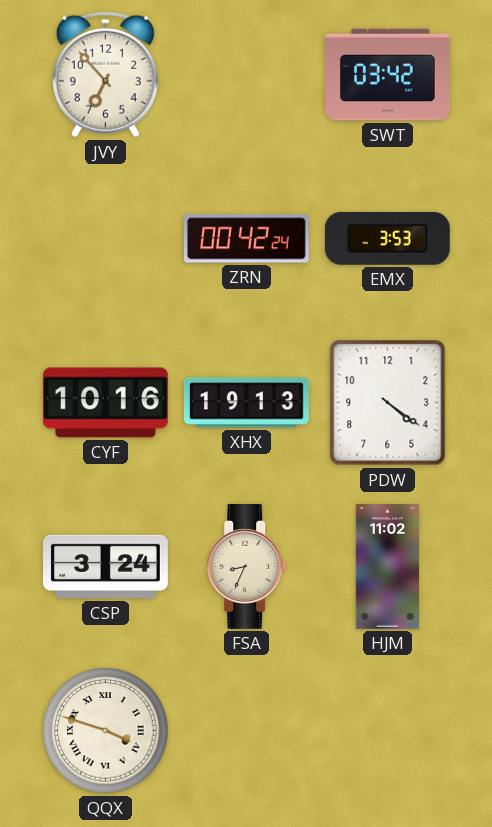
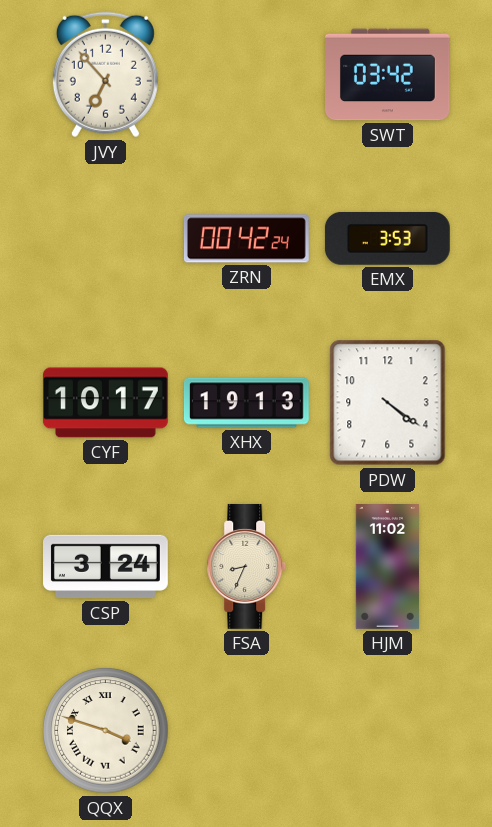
CYF: 10:16 -> 10:17
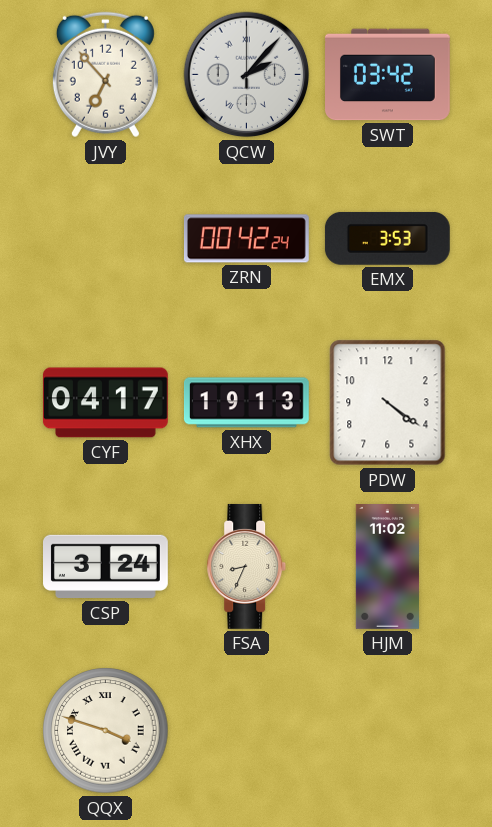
QCW: none -> 2:07
CYF: 10:17 -> 04:17
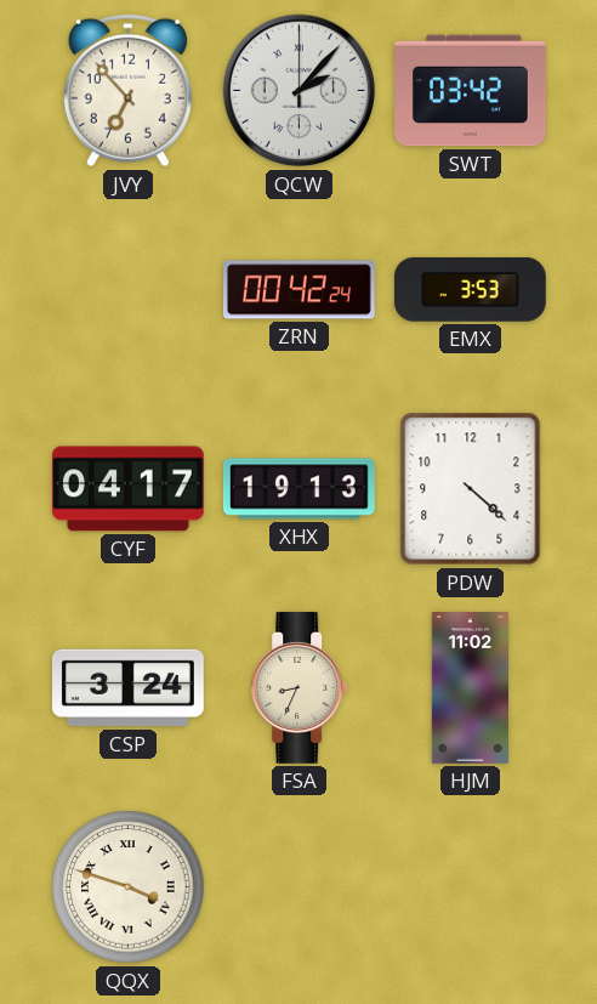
PDW: 4:21 -> 4:22
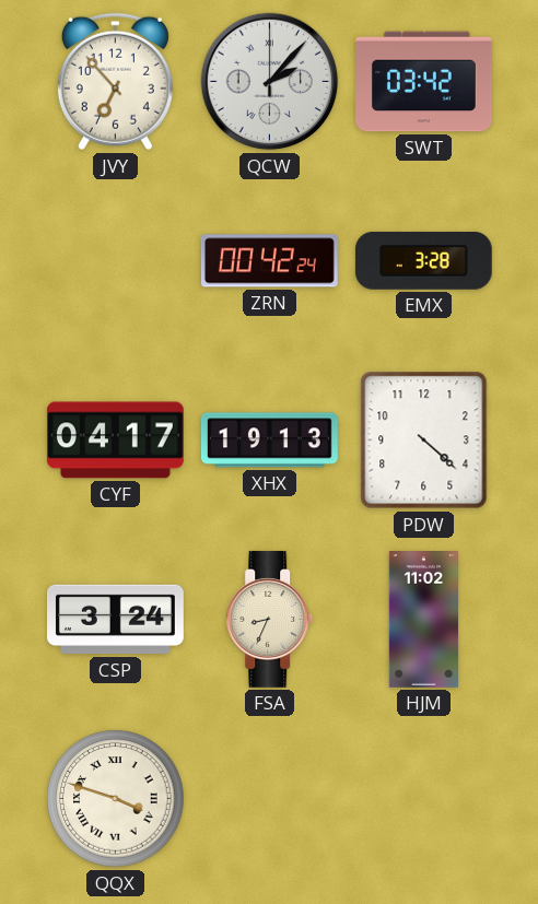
EMX: 3:53 -> 3:28
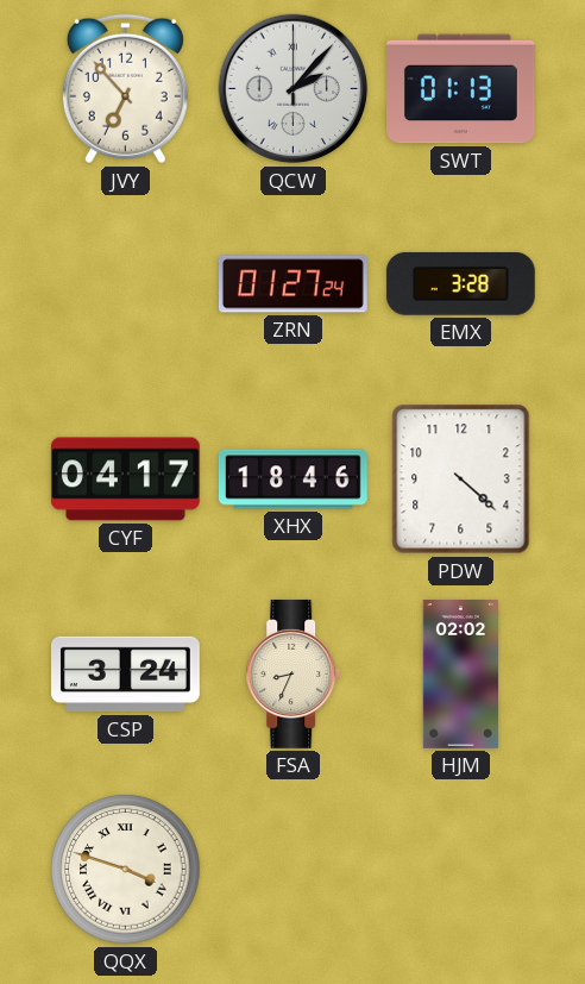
SWT: 03:42 -> 01:13
ZRN: 00:42 -> 01:27
XHX: 19:13 -> 18:46
HJM: 11:02 -> 02:02
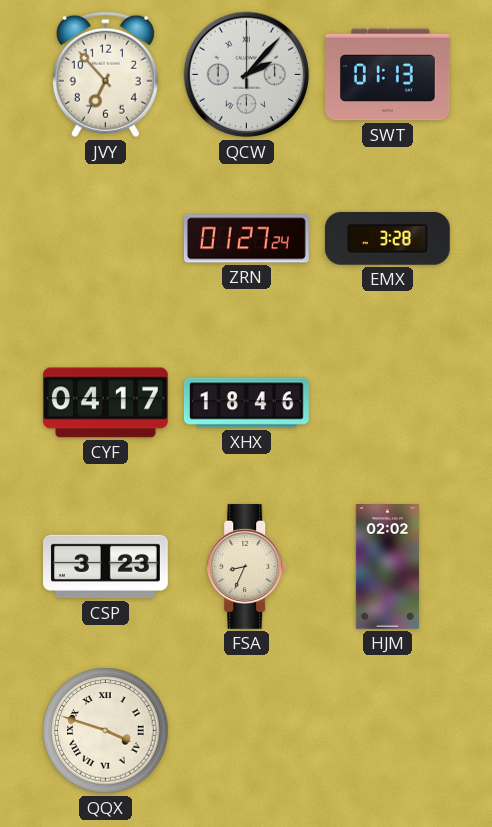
PDW: 4:22 -> none
CSP: 3:24 -> 3:23
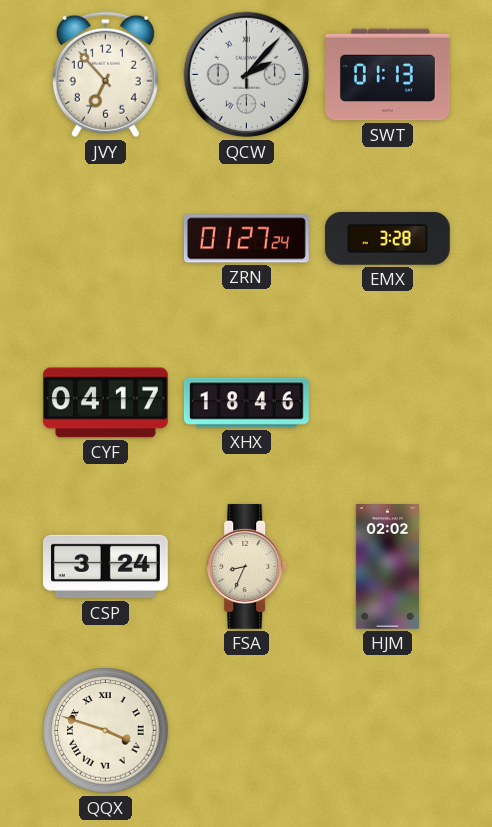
CSP: 3:23 -> 3:24
